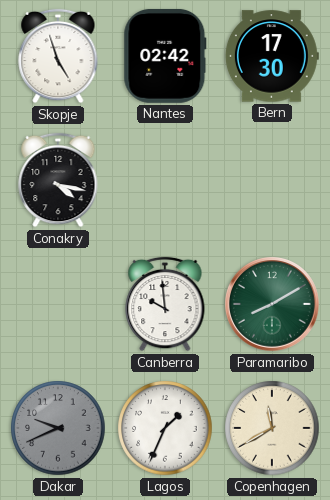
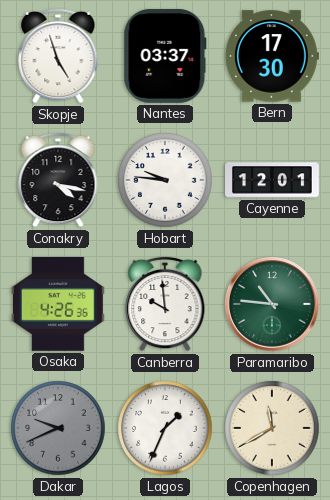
Nantes: 02:42 -> 03:37
Hobart: none -> 9:46
Cayenne: none -> 12:01
Osaka: none -> 4:26
Paramaribo: 8:10 -> 10:46
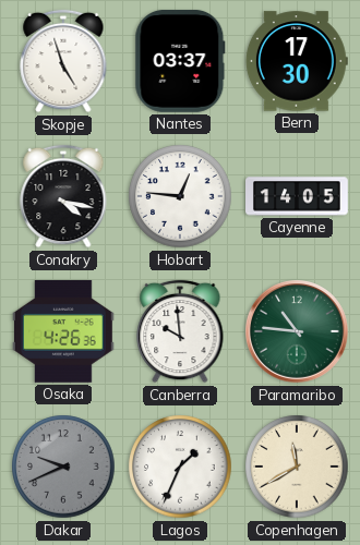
Hobart: 9:46 -> 12:46
Cayenne: 12:01 -> 14:05
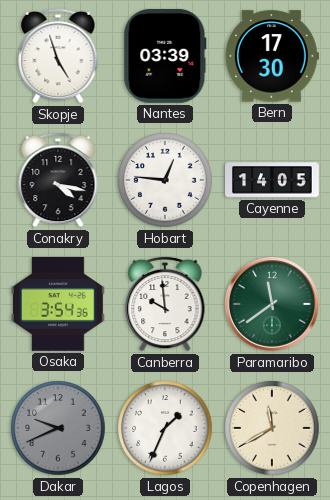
Nantes: 03:37 -> 03:39
Osaka: 4:26 -> 3:54
Paramaribo: 10:46 -> 11:39
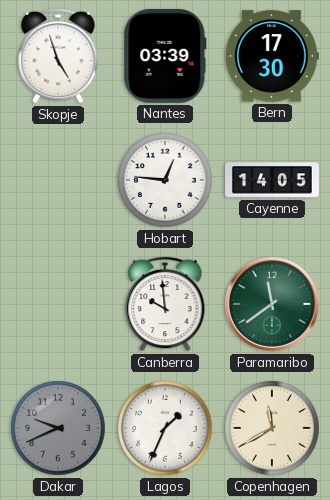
Conakry: 4:17 -> none
Osaka: 3:54 -> none
